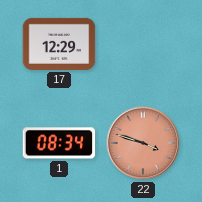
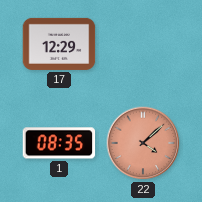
1: 08:34 -> 08:35
22: 3:48 -> 4:08
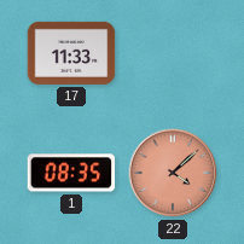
17: 12:29 -> 11:33
